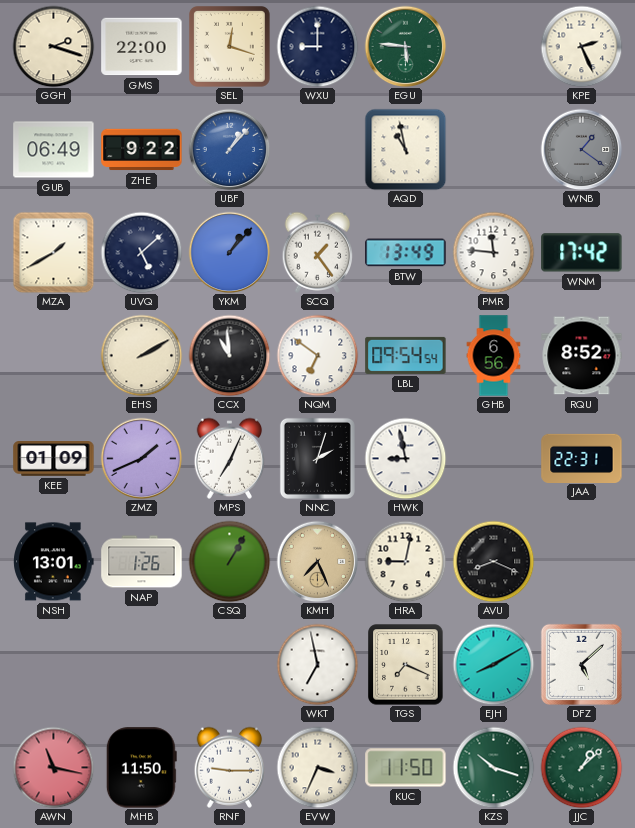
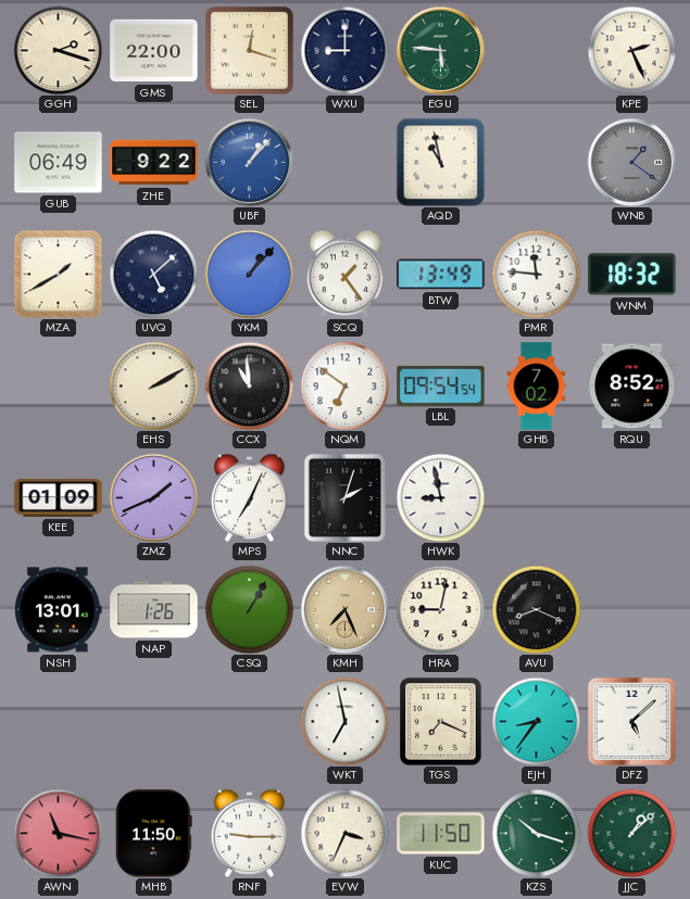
WNM: 17:42 -> 18:32
GHB: 6:56 -> 7:02
JAA: 22:31 -> none
EJH: 8:10 -> 8:36
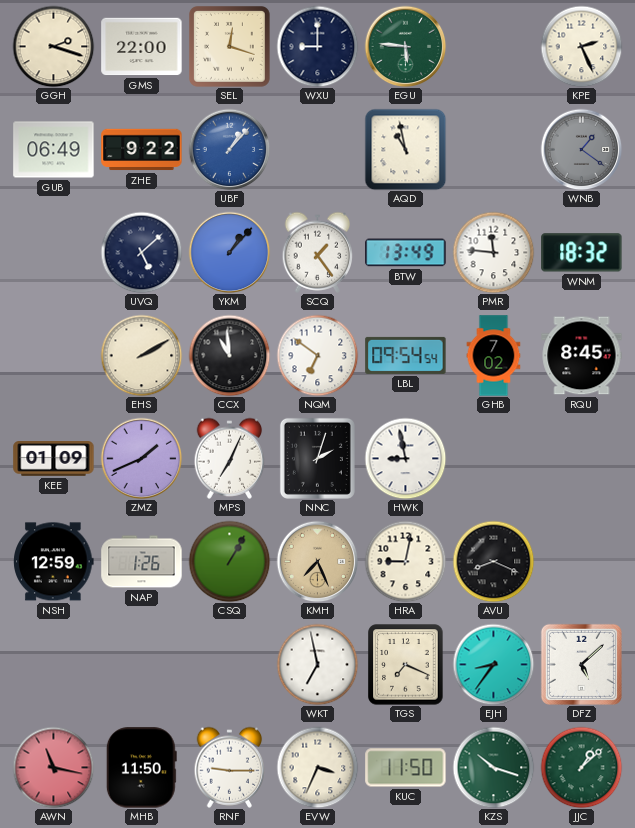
MZA: 1:40 -> none
RQU: 8:52 -> 8:45
NSH: 13:01 -> 12:59
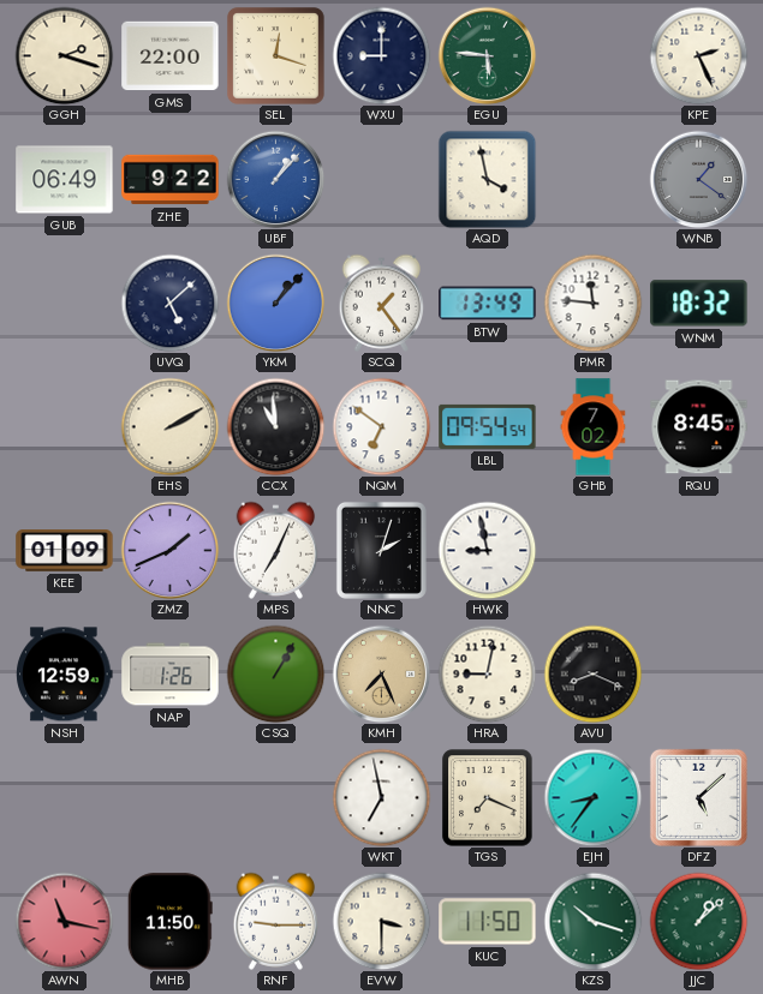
AQD: 10:58 -> 3:58
EVW: 3:34 -> 3:30
